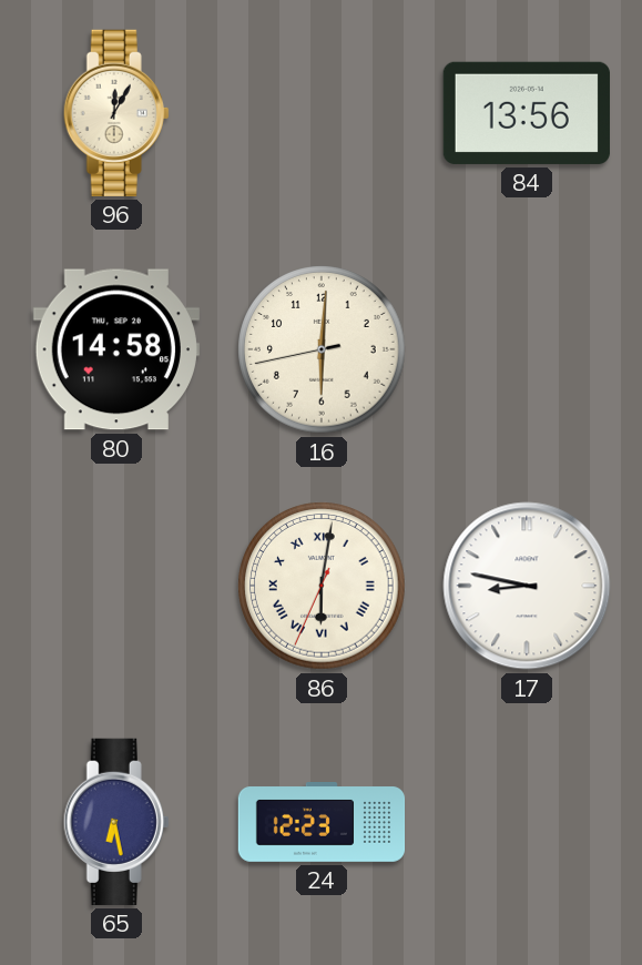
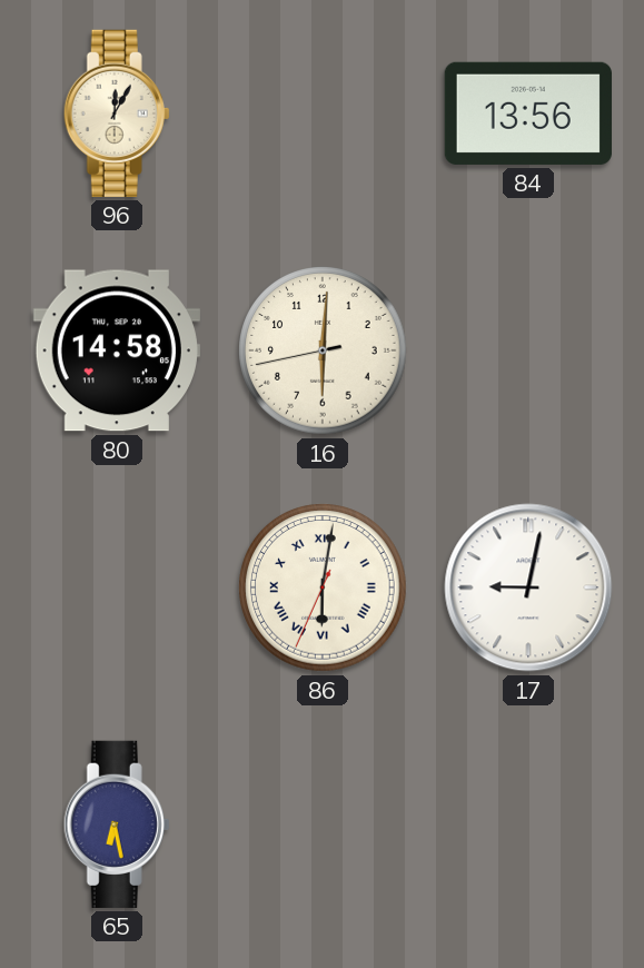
17: 8:47 -> 9:02
24: 12:23 -> none
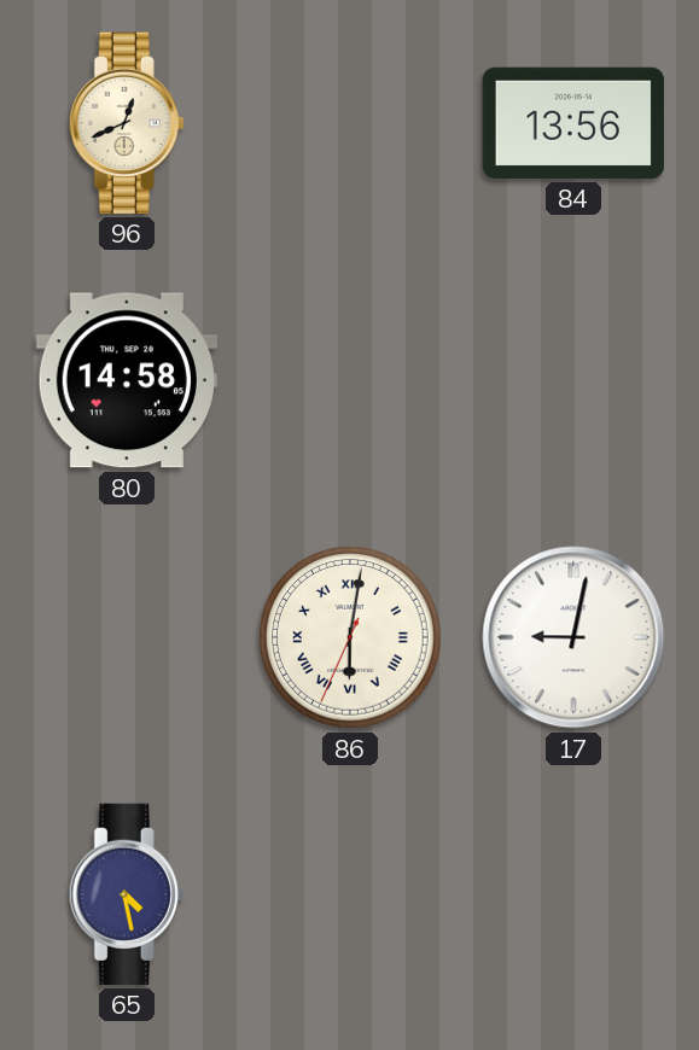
96: 12:05 -> 12:41
16: 6:00 -> none
65: 6:28 -> 4:28
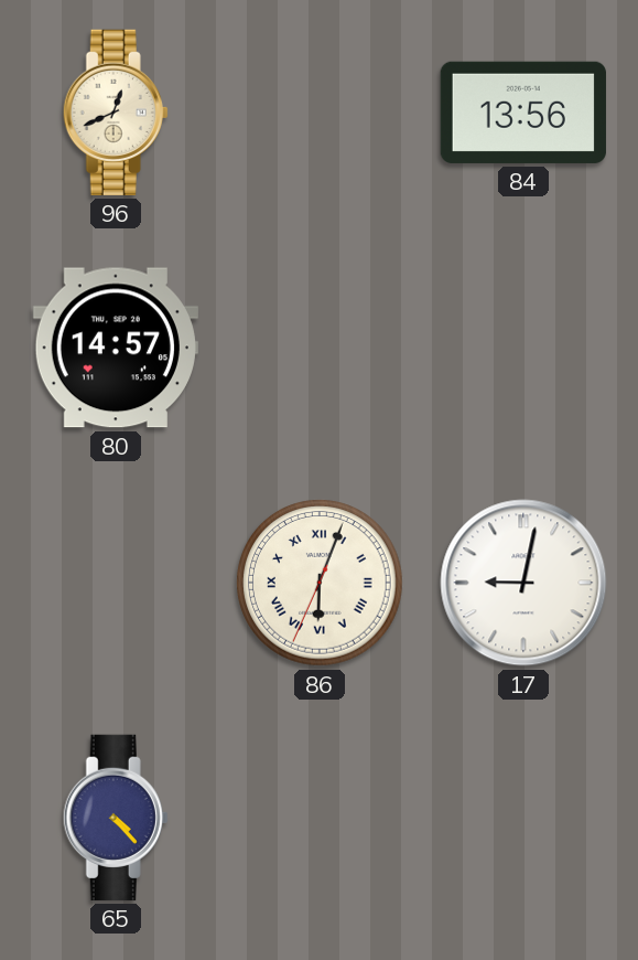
80: 14:58 -> 14:57
86: 6:01 -> 6:03
65: 4:28 -> 4:23
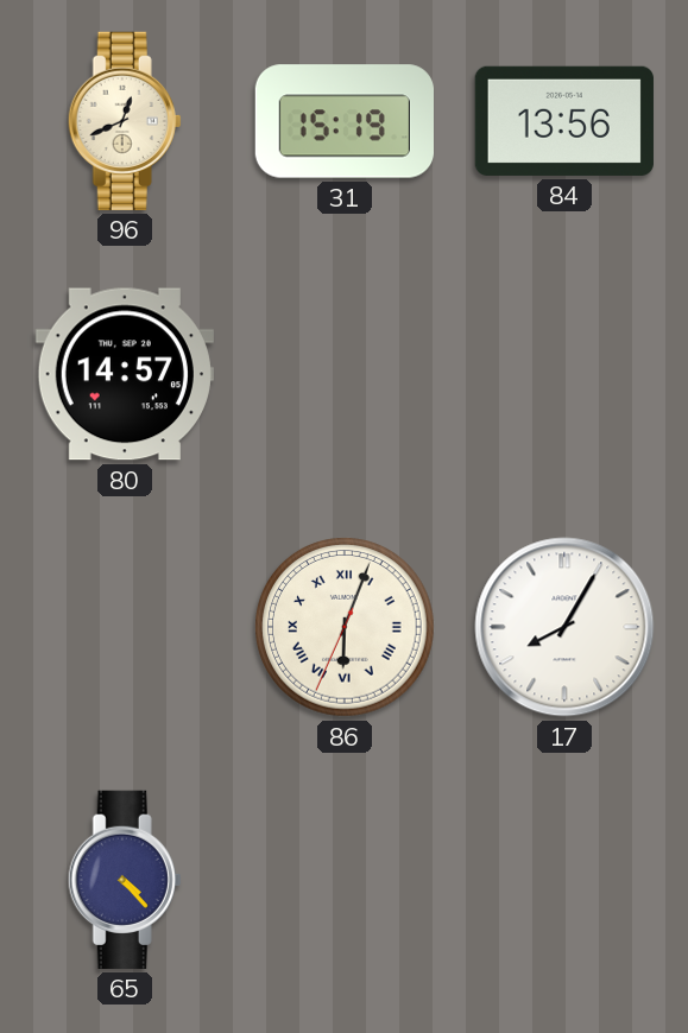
31: none -> 15:19
17: 9:02 -> 8:05
